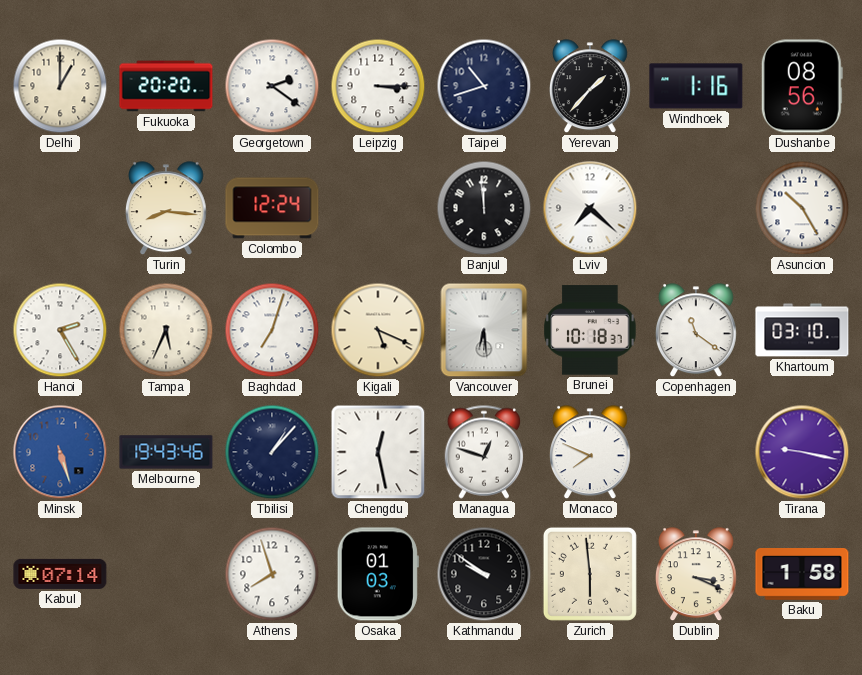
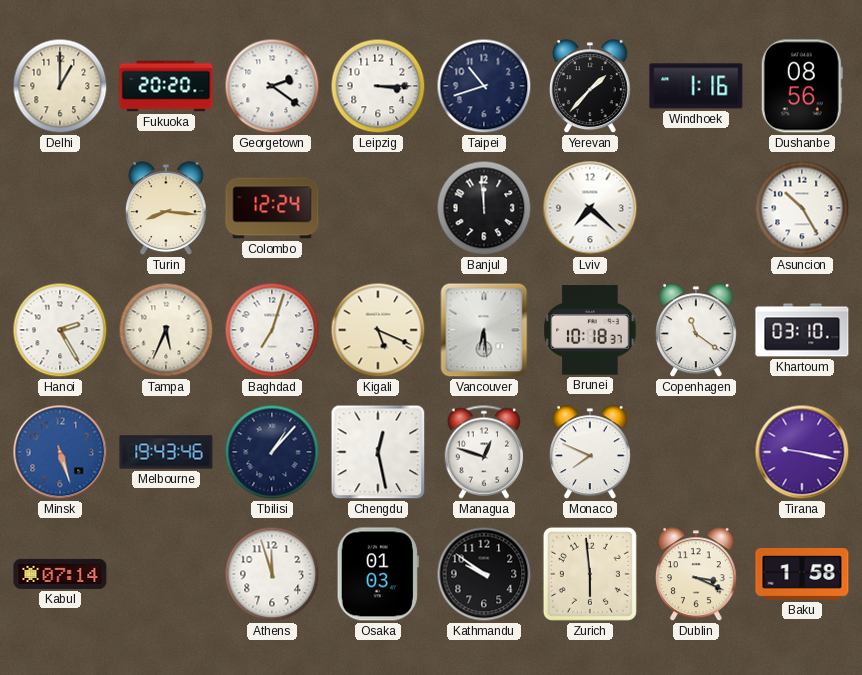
Athens: 7:57 -> 11:57
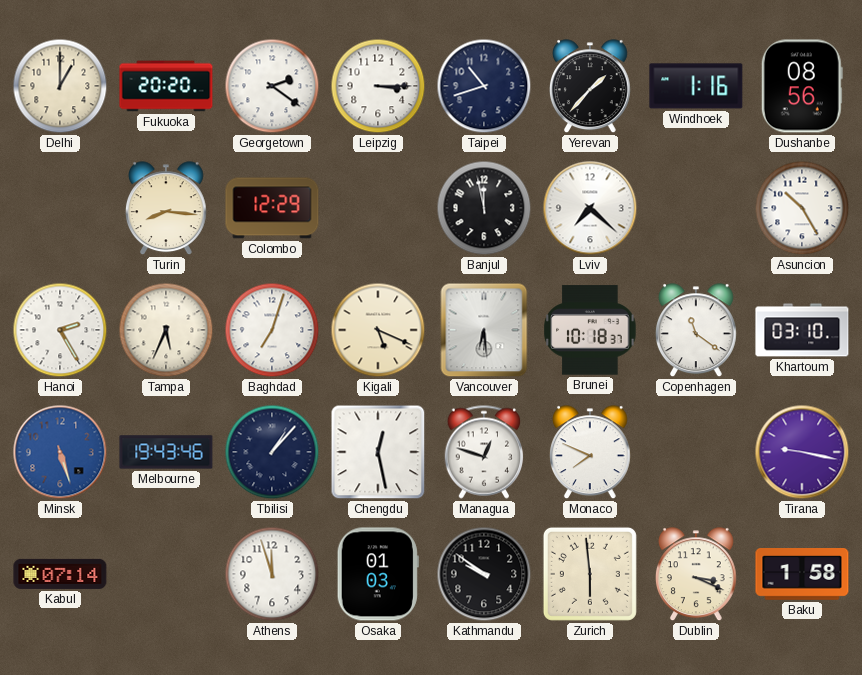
Colombo: 12:24 -> 12:29
Banjul: 11:59 -> 11:58
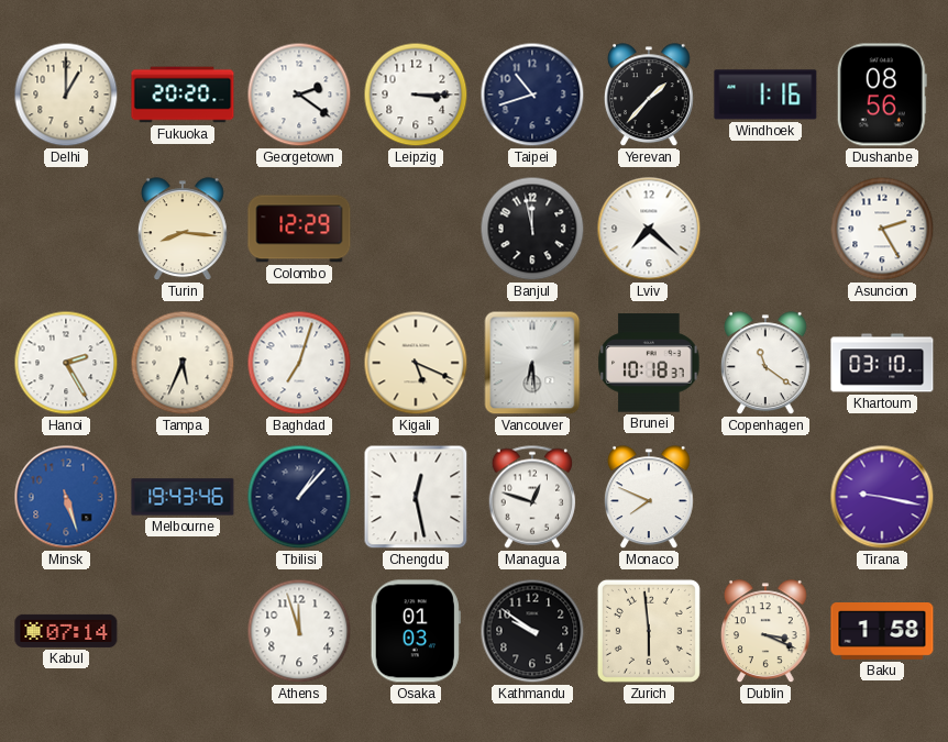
Asuncion: 10:25 -> 2:25
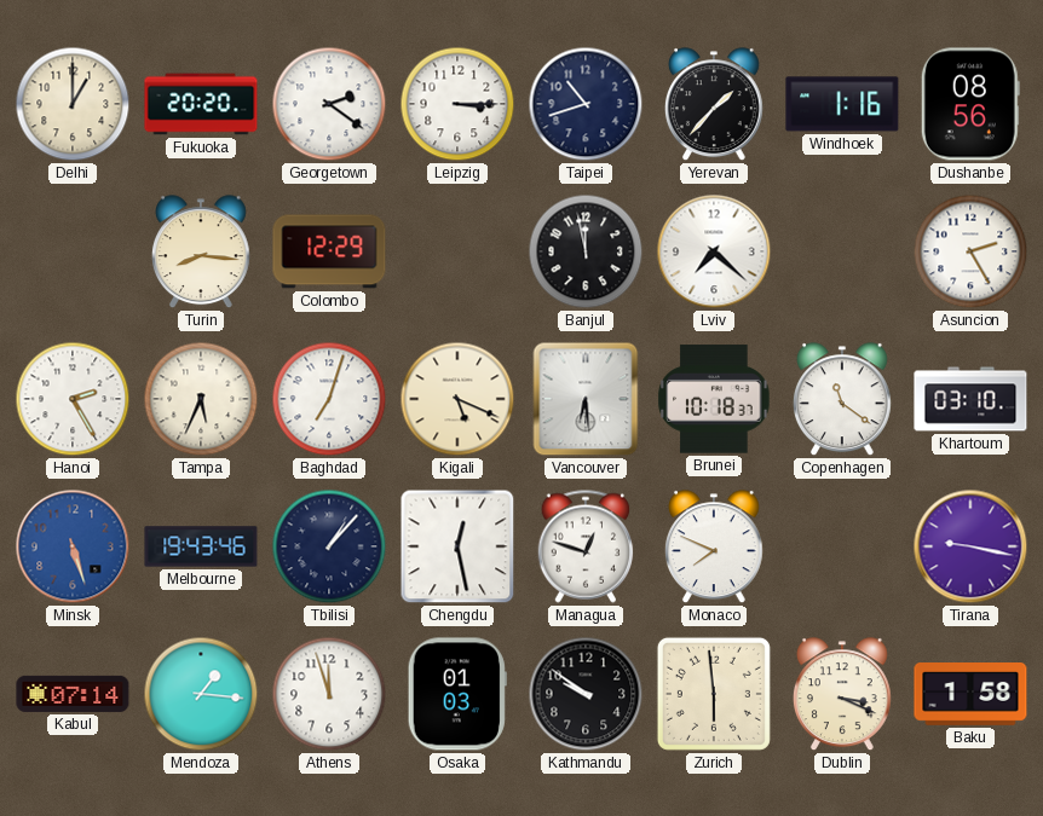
Mendoza: none -> 1:16
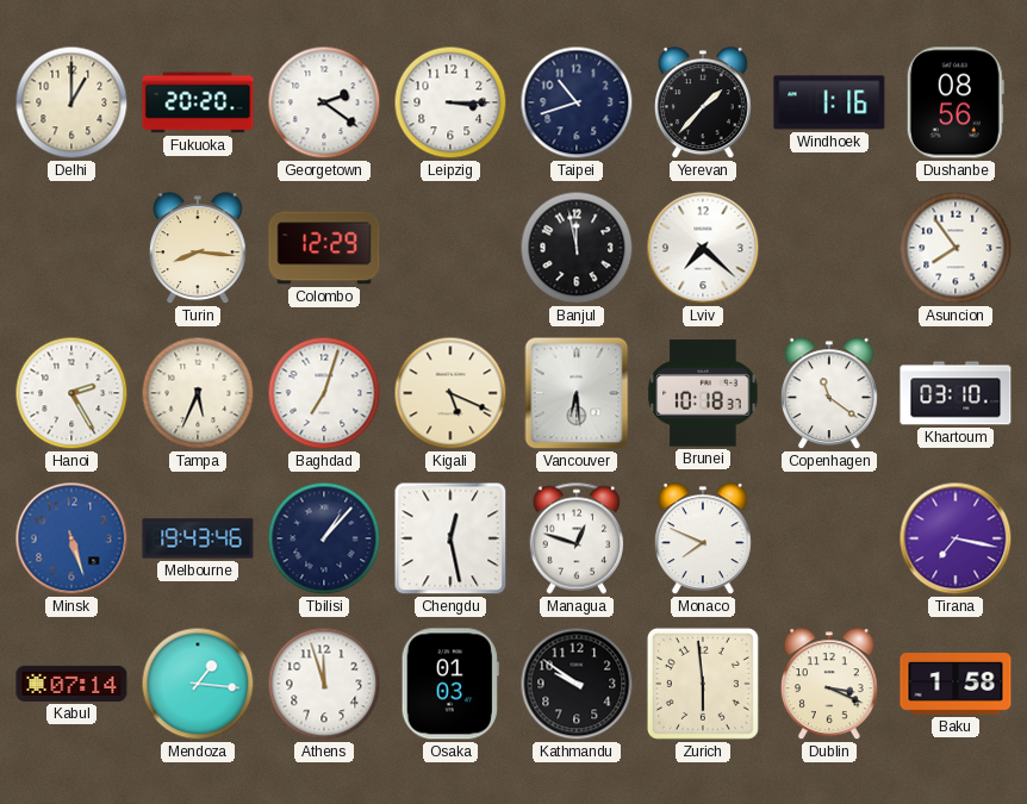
Asuncion: 2:25 -> 7:54
Tirana: 9:17 -> 7:17
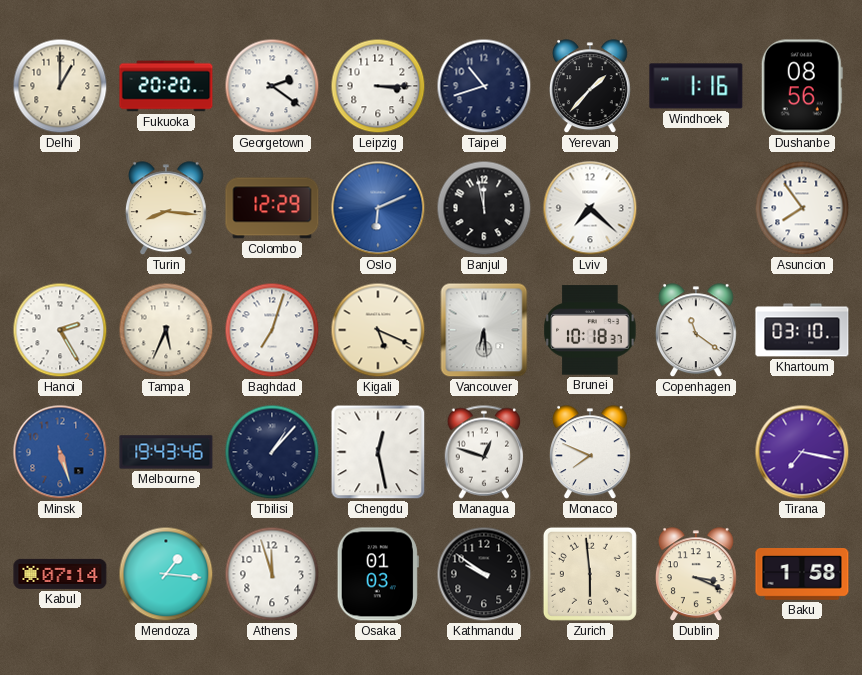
Oslo: none -> 6:11
